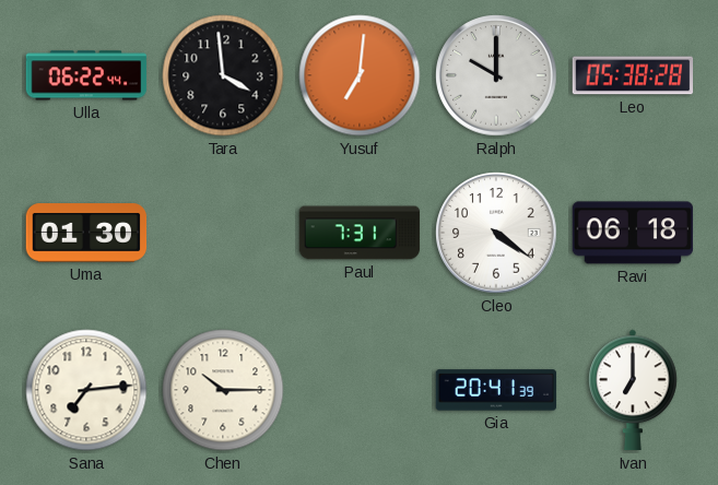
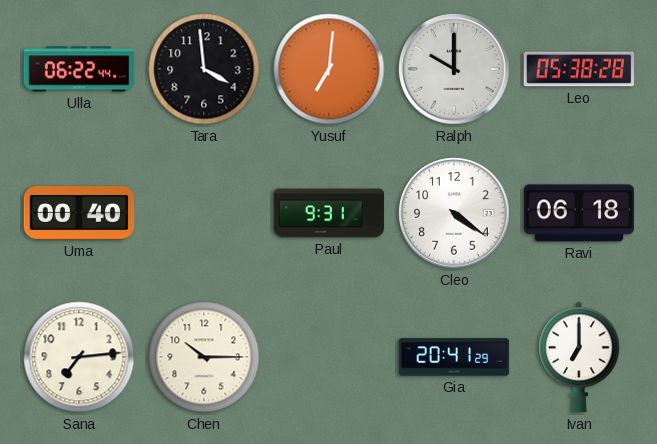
Uma: 01:30 -> 00:40
Paul: 7:31 -> 9:31
Gia: 20:41:39 -> 20:41:29
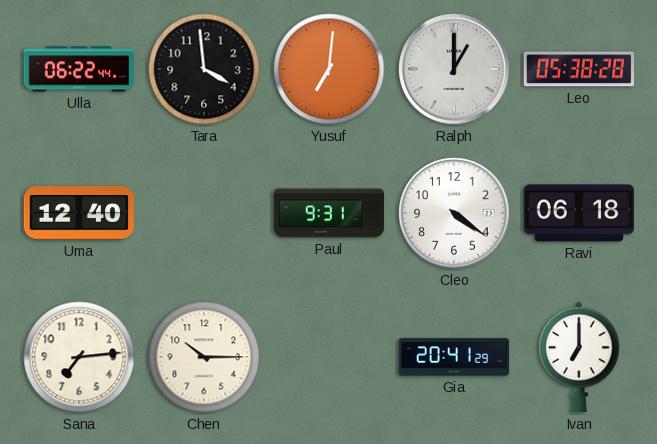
Ralph: 10:00 -> 1:00
Uma: 00:40 -> 12:40
